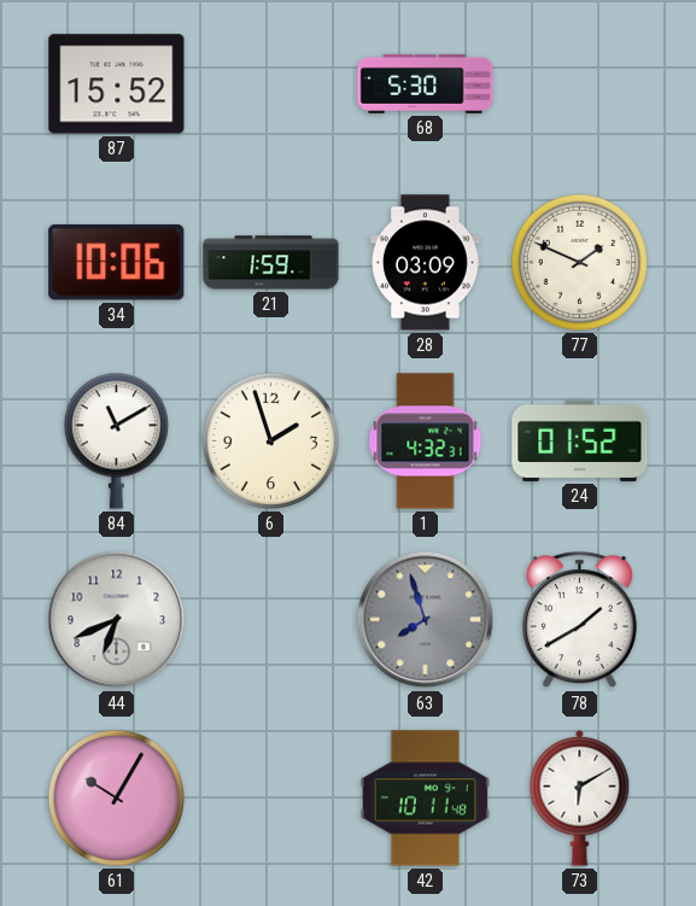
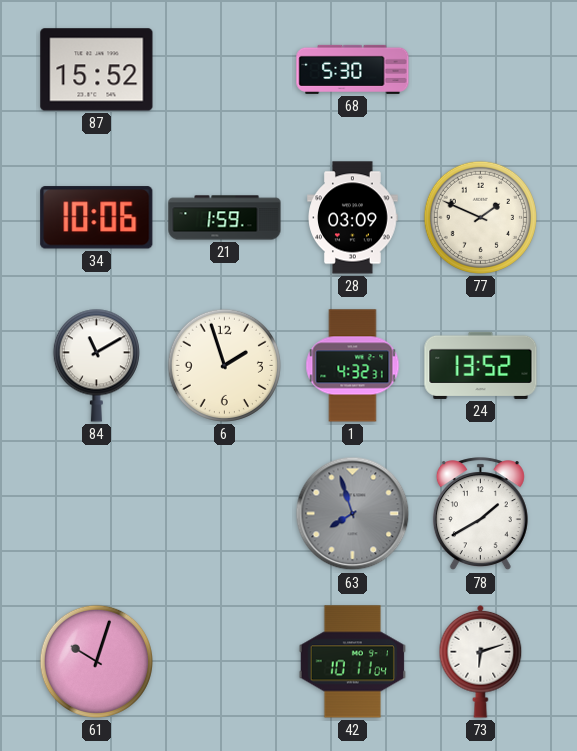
24: 01:52 -> 13:52
44: 6:41 -> none
61: 10:05 -> 10:03
42: 10:11:48 -> 10:11:04
73: 6:10 -> 6:12
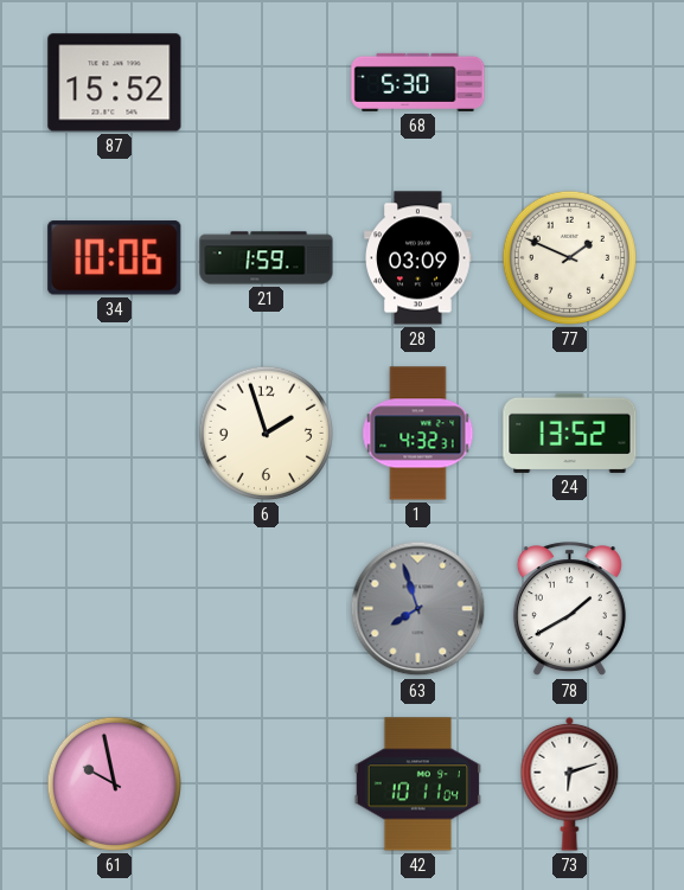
84: 11:10 -> none
61: 10:03 -> 9:58
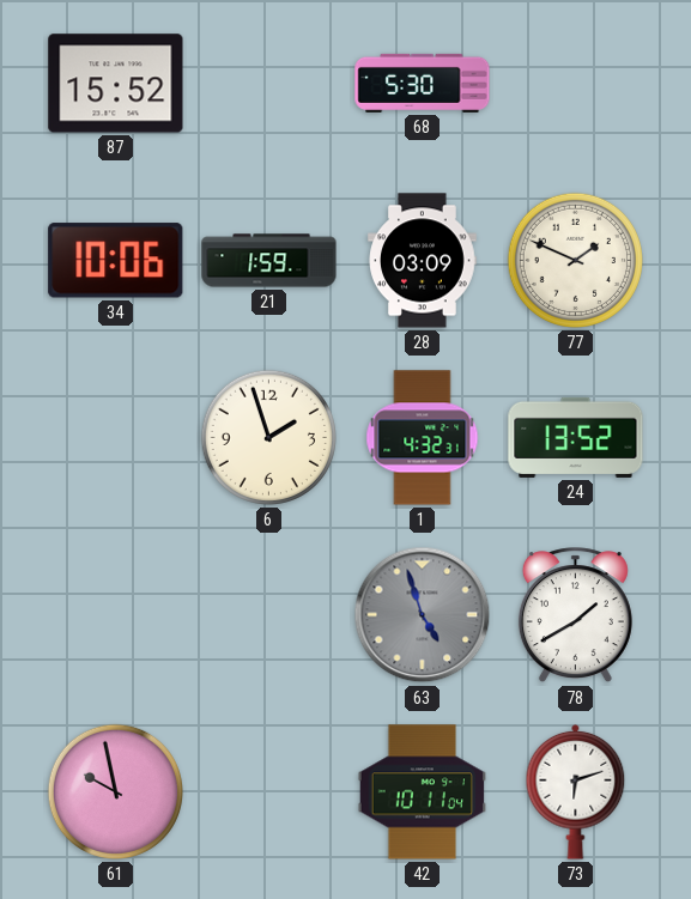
63: 7:57 -> 4:57
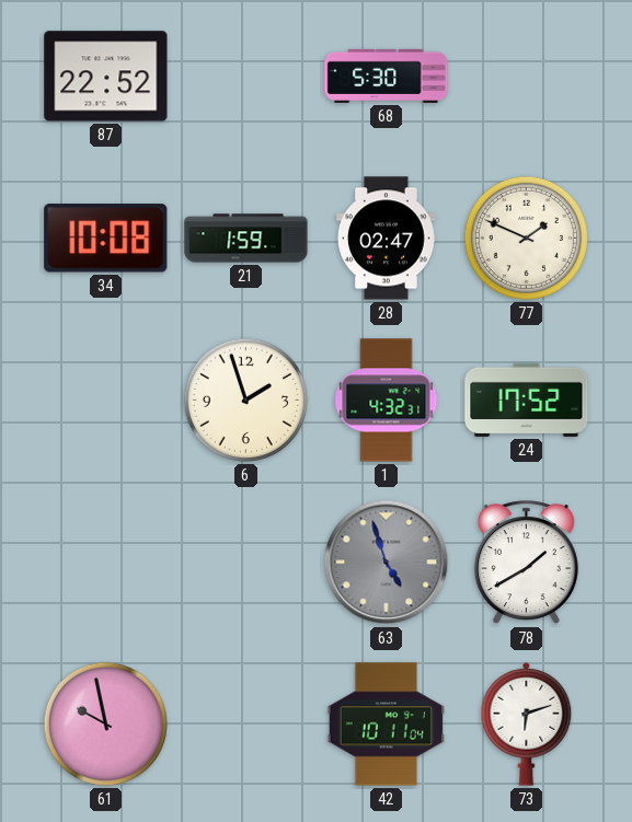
87: 15:52 -> 22:52
34: 10:06 -> 10:08
28: 03:09 -> 02:47
24: 13:52 -> 17:52
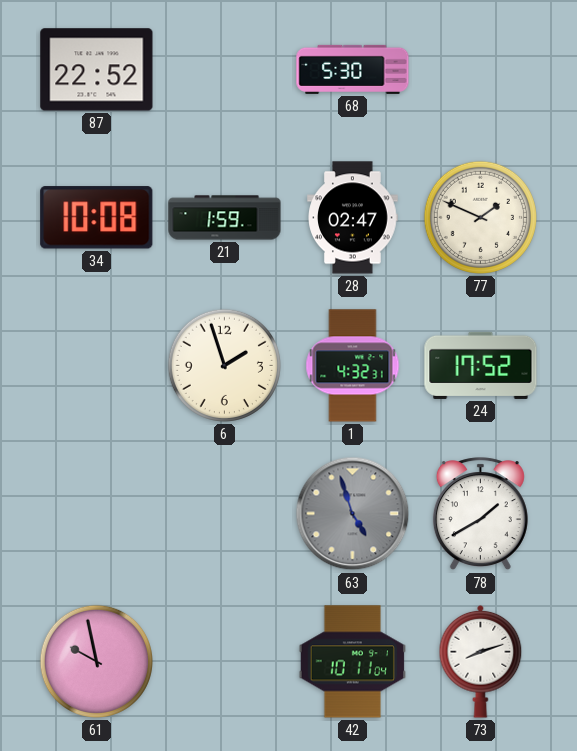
73: 6:12 -> 8:12
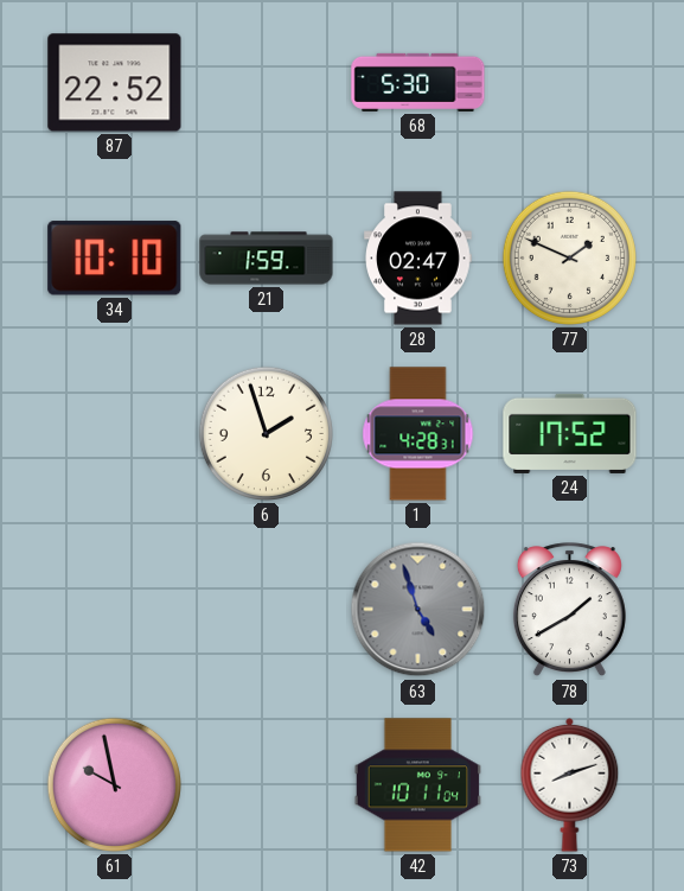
34: 10:08 -> 10:10
1: 4:32 -> 4:28
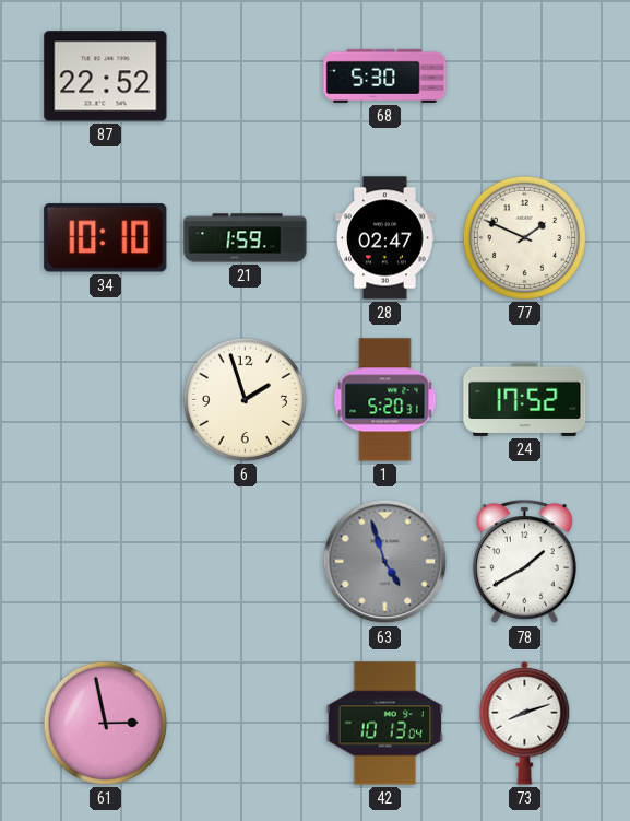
1: 4:28 -> 5:20
61: 9:58 -> 2:58
42: 10:11 -> 10:13
